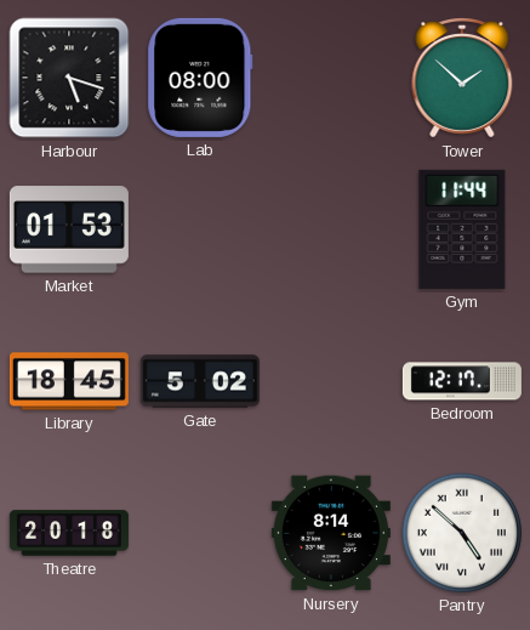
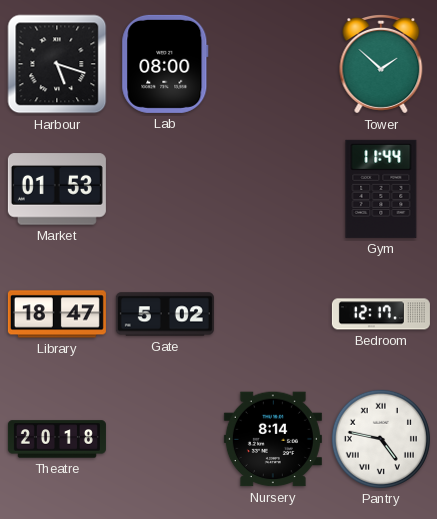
Library: 18:45 -> 18:47
Pantry: 4:52 -> 4:47
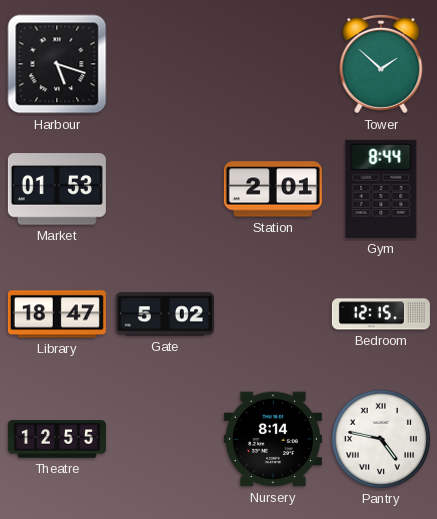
Lab: 08:00 -> none
Station: none -> 2:01
Gym: 11:44 -> 8:44
Bedroom: 12:17 -> 12:15
Theatre: 20:18 -> 12:55
